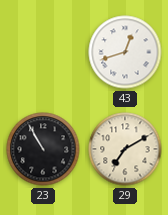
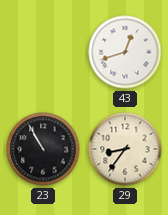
29: 7:10 -> 8:36
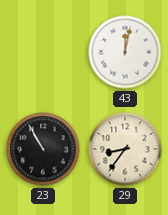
43: 12:42 -> 12:02
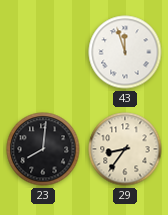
43: 12:02 -> 11:57
23: 10:55 -> 8:01
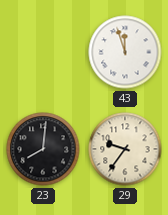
29: 8:36 -> 9:36
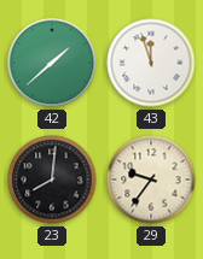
42: none -> 1:38
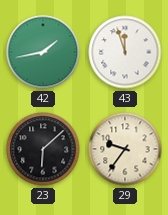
42: 1:38 -> 1:43
23: 8:01 -> 6:08
